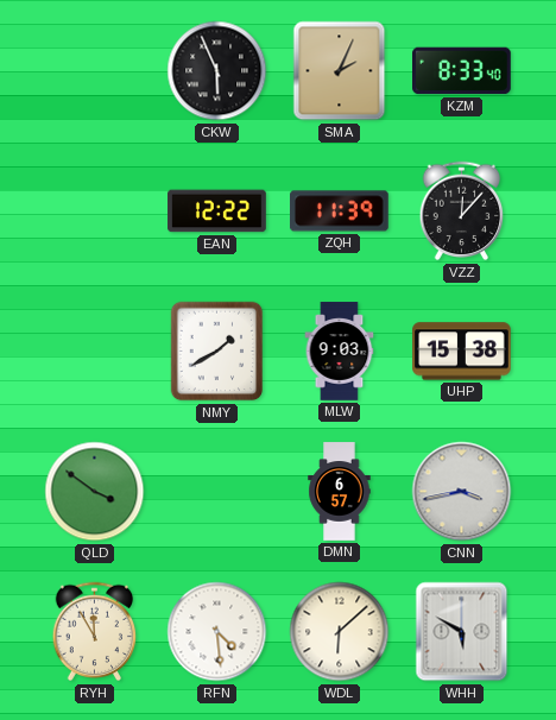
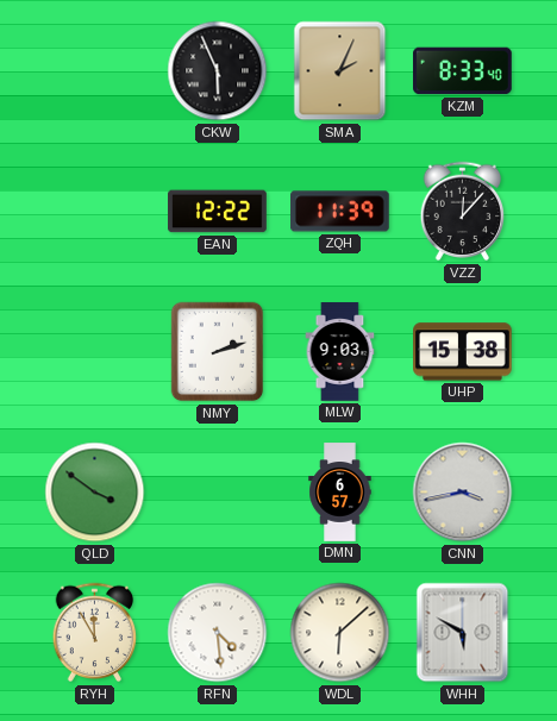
NMY: 1:40 -> 2:12
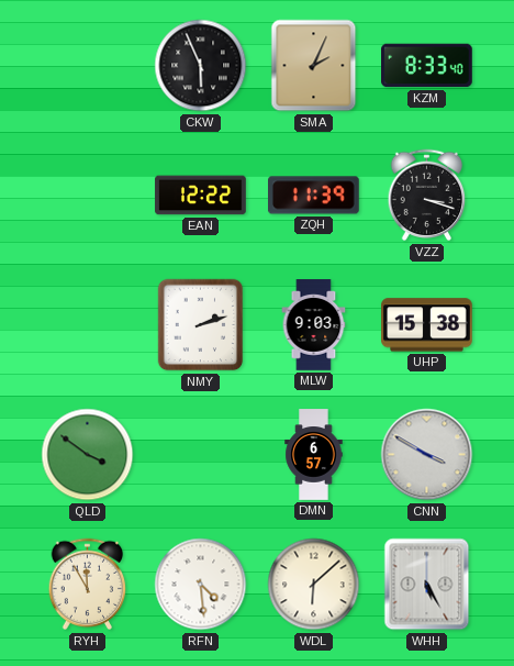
VZZ: 12:07 -> 3:18
CNN: 3:43 -> 3:50
WHH: 5:50 -> 5:25
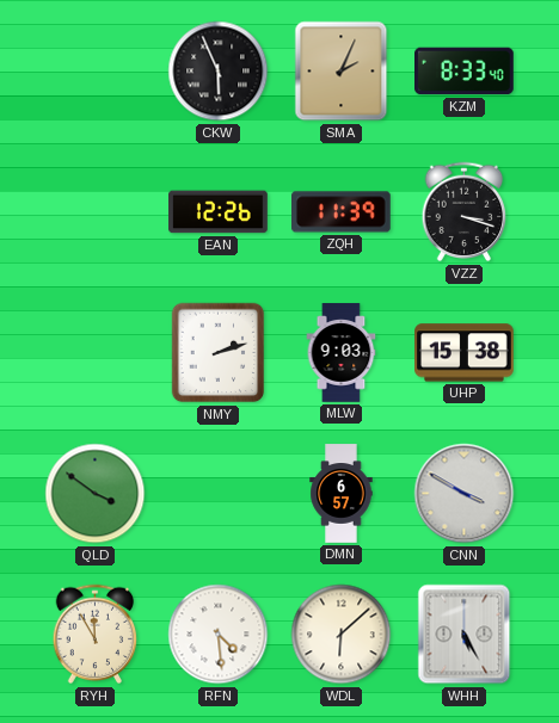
EAN: 12:22 -> 12:26
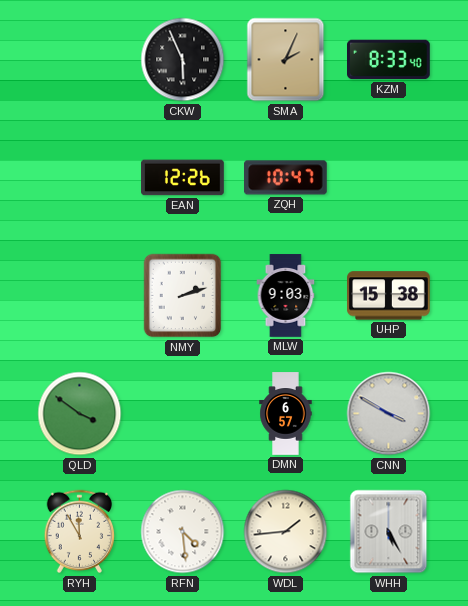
ZQH: 11:39 -> 10:47
VZZ: 3:18 -> none
WDL: 6:08 -> 1:44
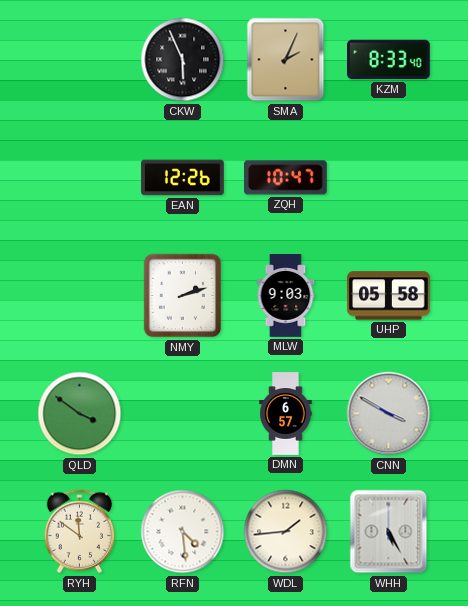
UHP: 15:38 -> 05:58
RYH: 11:55 -> 11:51
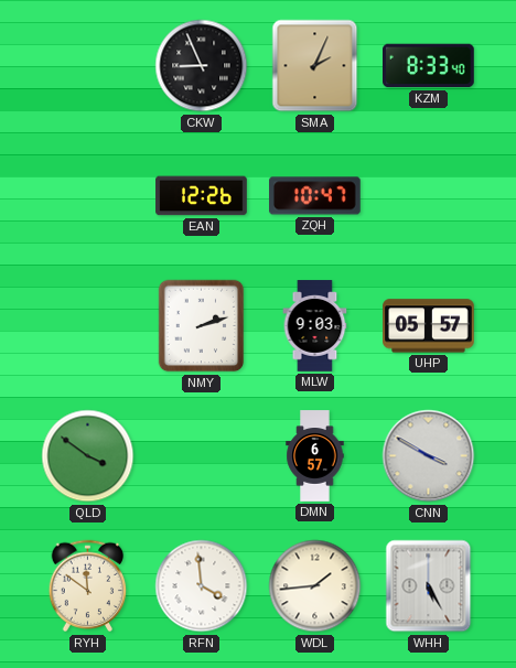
CKW: 5:56 -> 8:56
UHP: 05:58 -> 05:57
RFN: 4:29 -> 3:59
